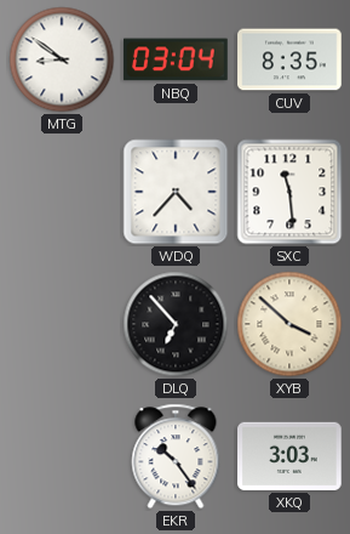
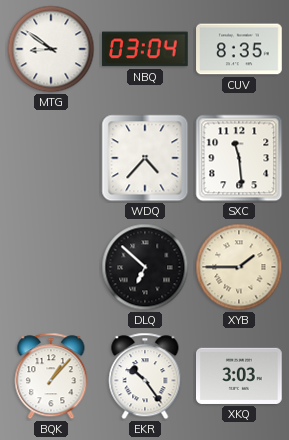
DLQ: 6:53 -> 6:52
XYB: 3:52 -> 1:45
BQK: none -> 1:07
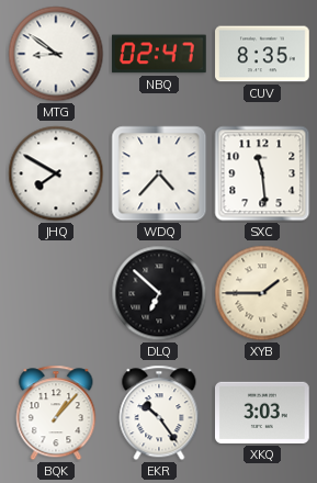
NBQ: 03:04 -> 02:47
JHQ: none -> 7:50
